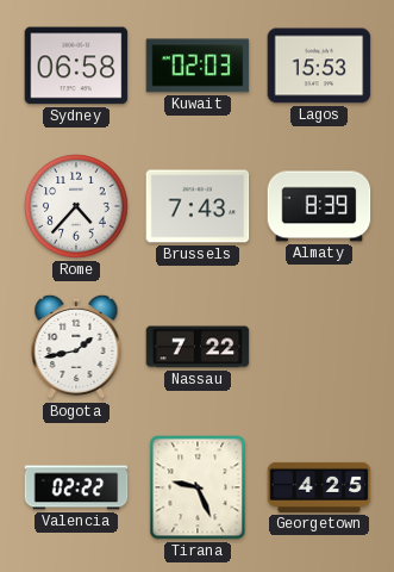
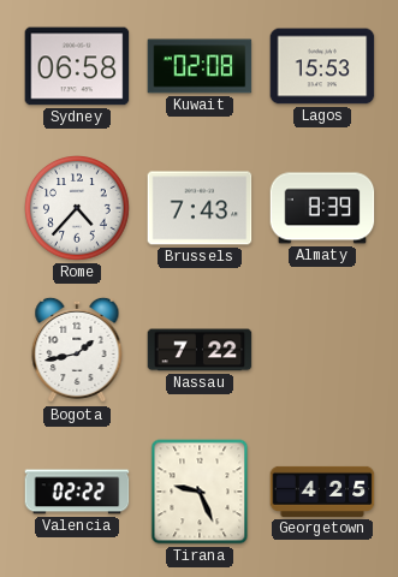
Kuwait: 02:03 -> 02:08
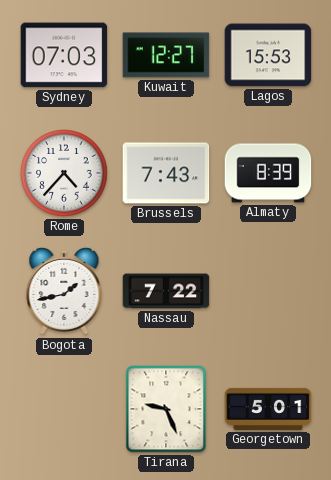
Sydney: 06:58 -> 07:03
Kuwait: 02:08 -> 12:27
Valencia: 02:22 -> none
Georgetown: 4:25 -> 5:01
